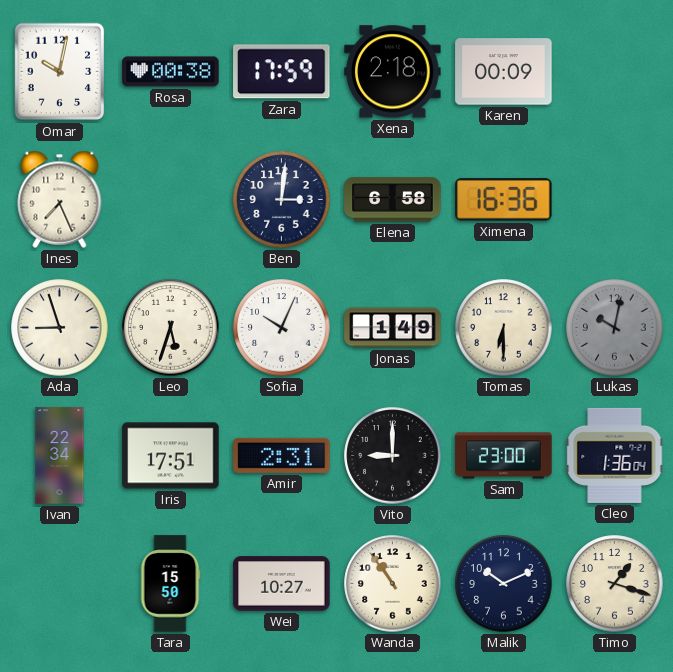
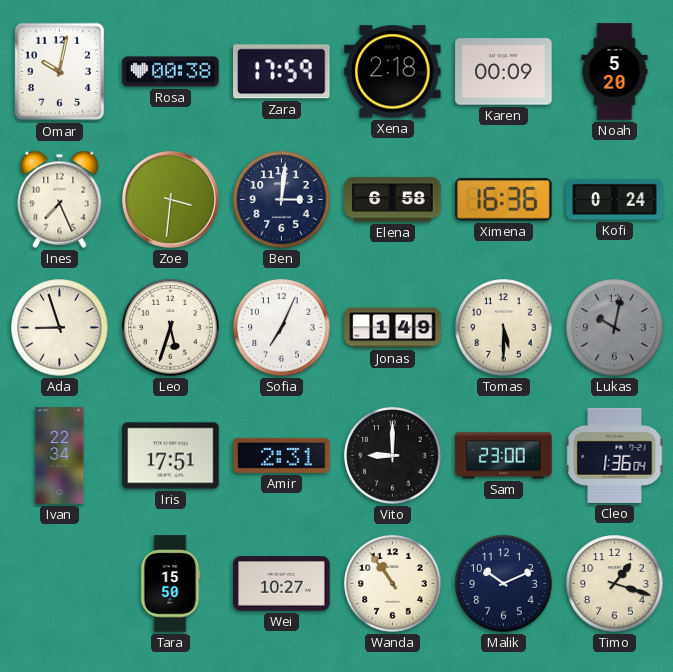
Noah: none -> 5:20
Zoe: none -> 3:31
Kofi: none -> 0:24
Sofia: 10:04 -> 7:04
Tomas: 6:30 -> 5:30
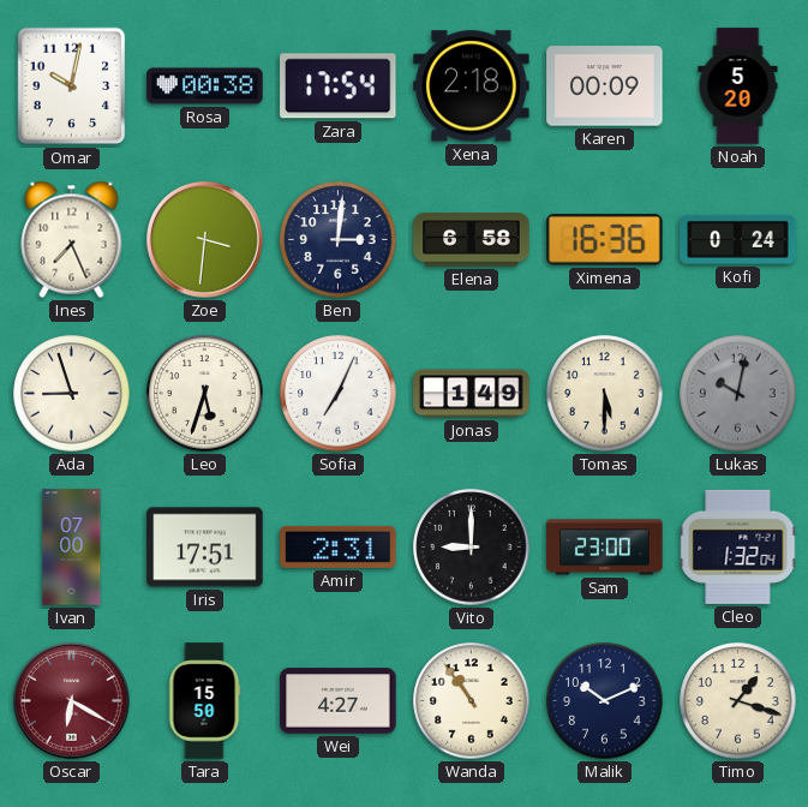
Zara: 17:59 -> 17:54
Ivan: 22:34 -> 07:00
Cleo: 1:36 -> 1:32
Oscar: none -> 6:20
Wei: 10:27 -> 4:27
